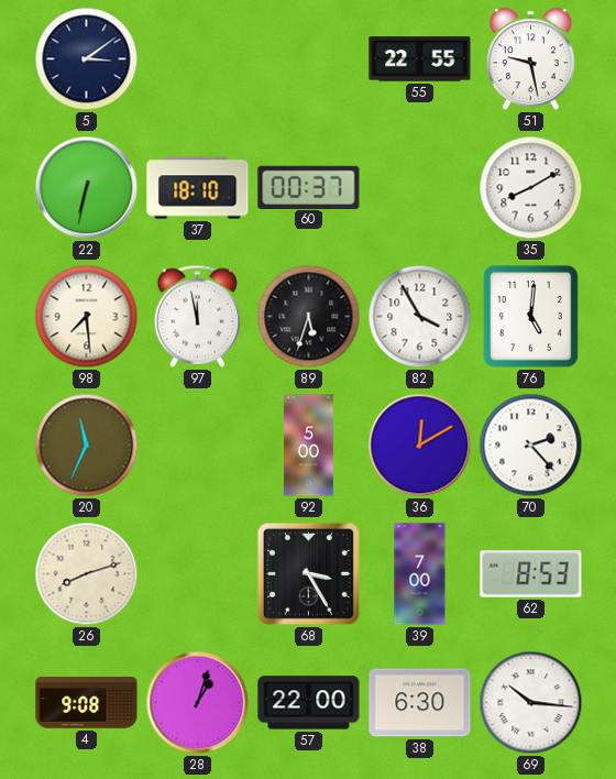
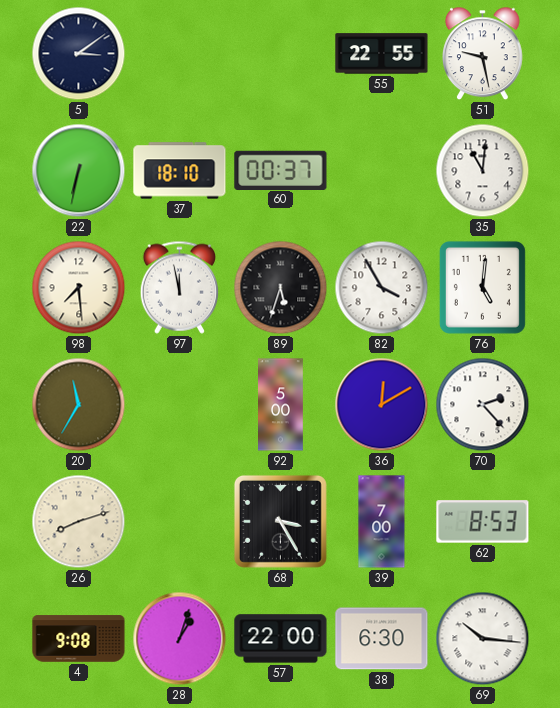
35: 8:10 -> 11:01
20: 11:34 -> 11:35
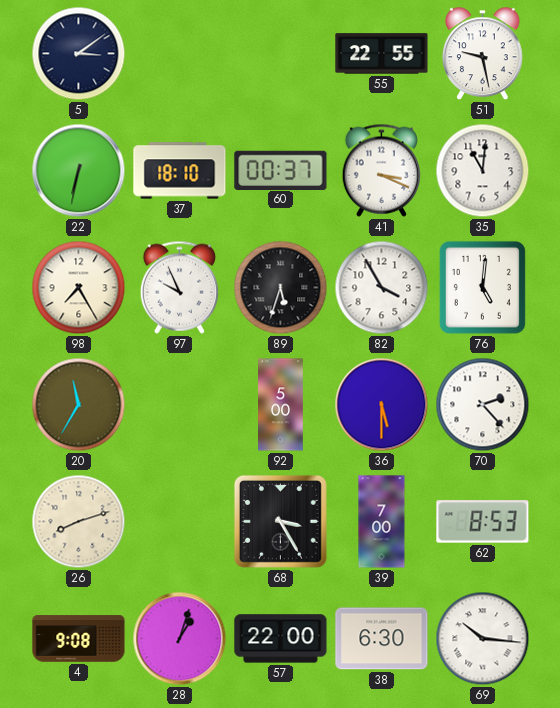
41: none -> 3:19
98: 7:29 -> 7:25
97: 11:58 -> 9:56
36: 12:10 -> 5:30
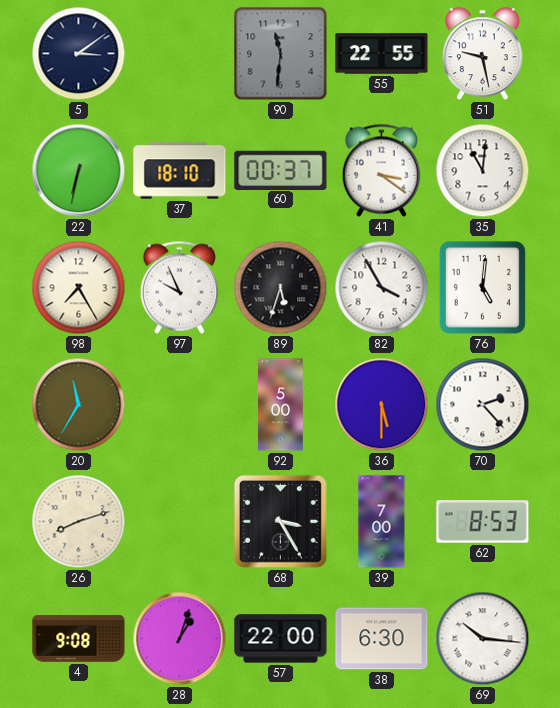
90: none -> 11:31
41: 3:19 -> 3:21
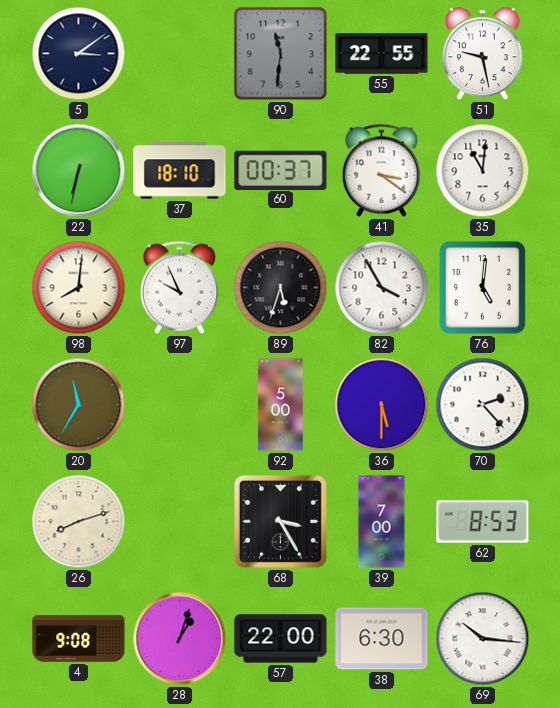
98: 7:25 -> 8:01
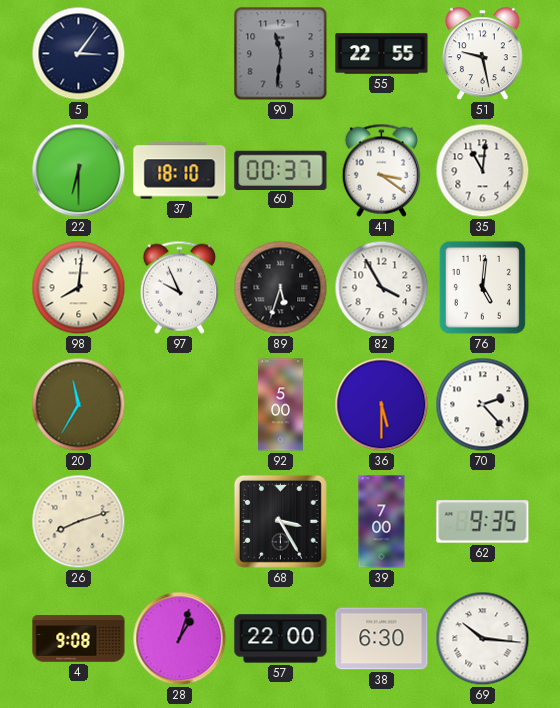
5: 3:09 -> 3:06
22: 6:32 -> 6:30
62: 8:53 -> 9:35
